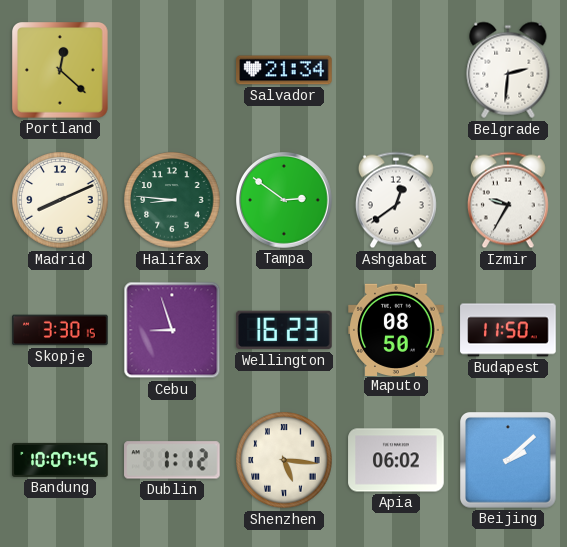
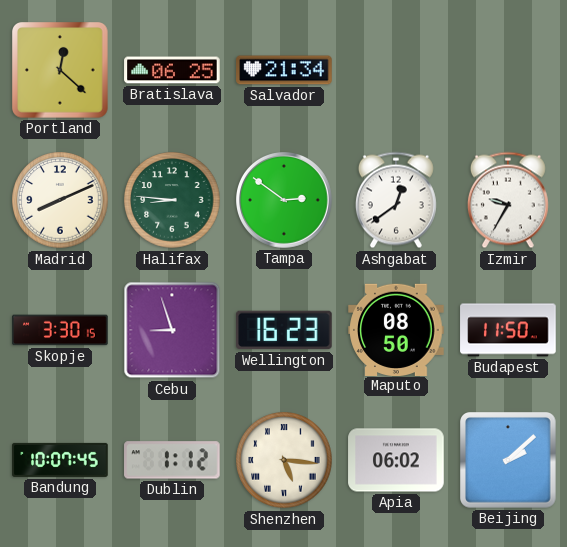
Bratislava: none -> 06:25
Belgrade: 2:31 -> none
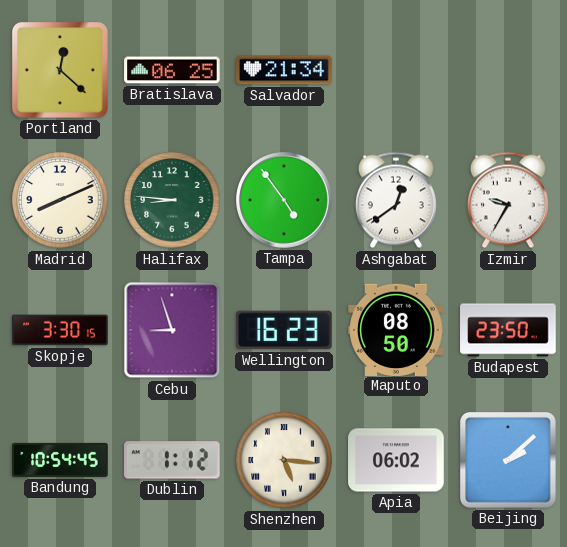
Tampa: 2:51 -> 4:54
Budapest: 11:50 -> 23:50
Bandung: 10:07 -> 10:54
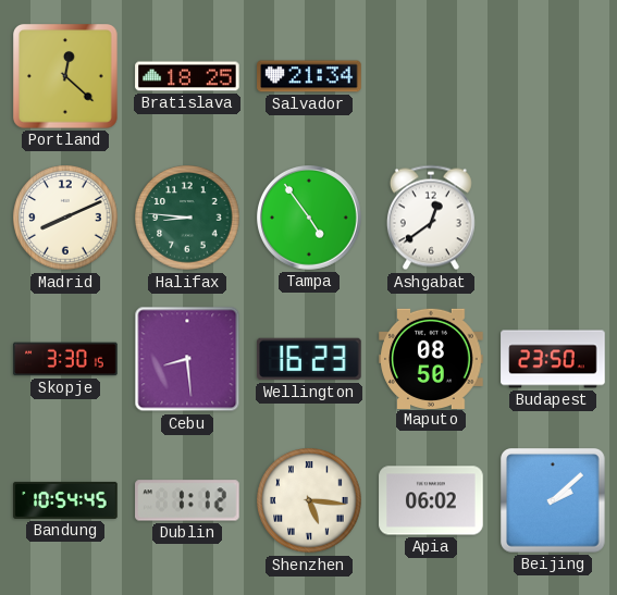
Bratislava: 06:25 -> 18:25
Izmir: 9:35 -> none
Cebu: 8:57 -> 8:29
